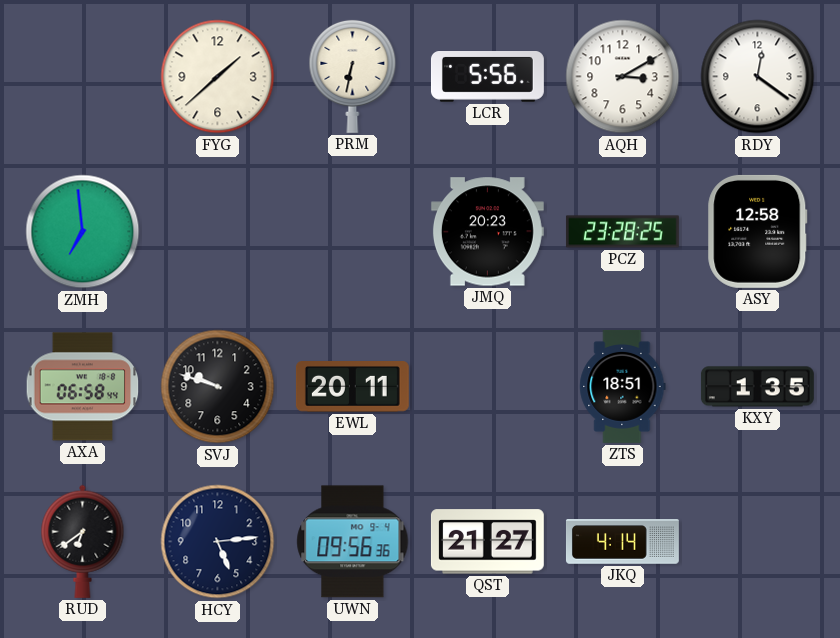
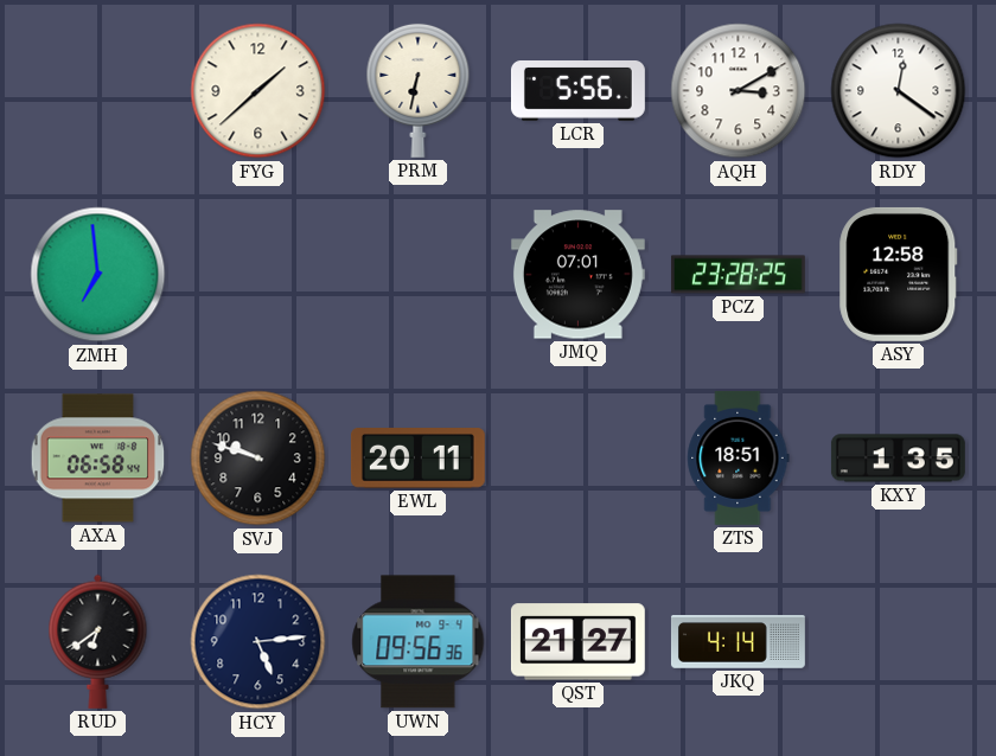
JMQ: 20:23 -> 07:01
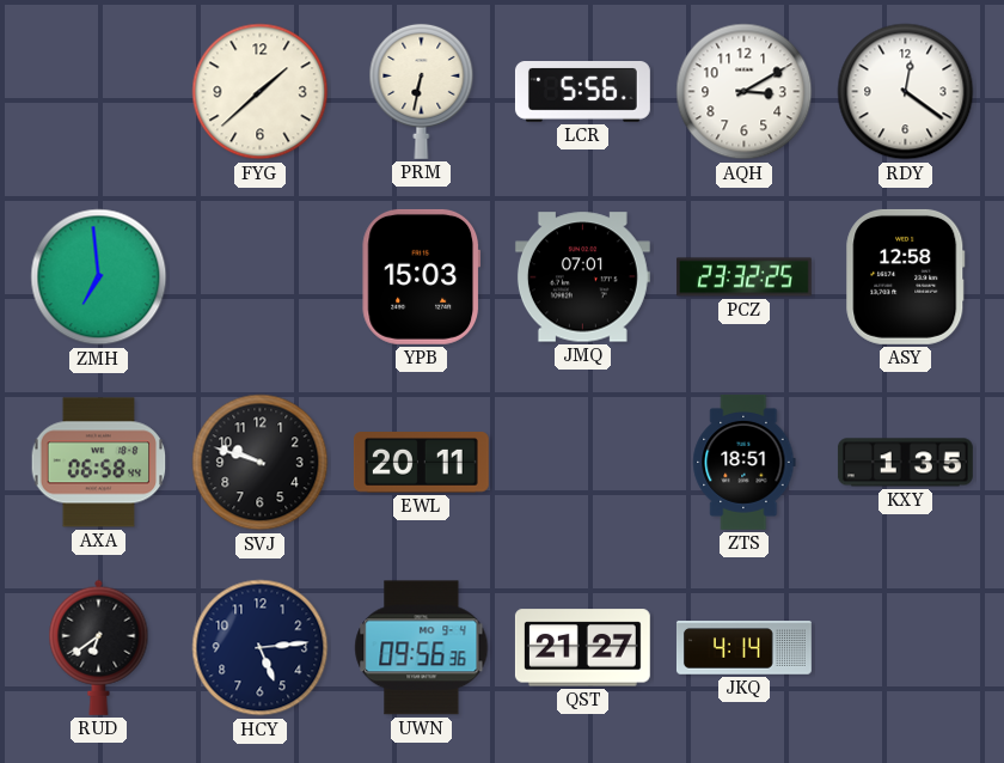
YPB: none -> 15:03
PCZ: 23:28 -> 23:32
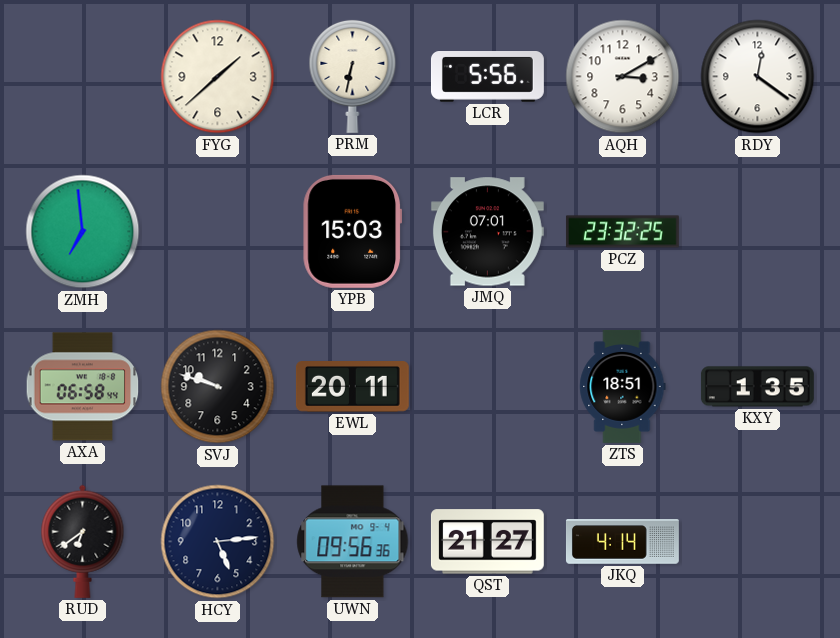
ASY: 12:58 -> none
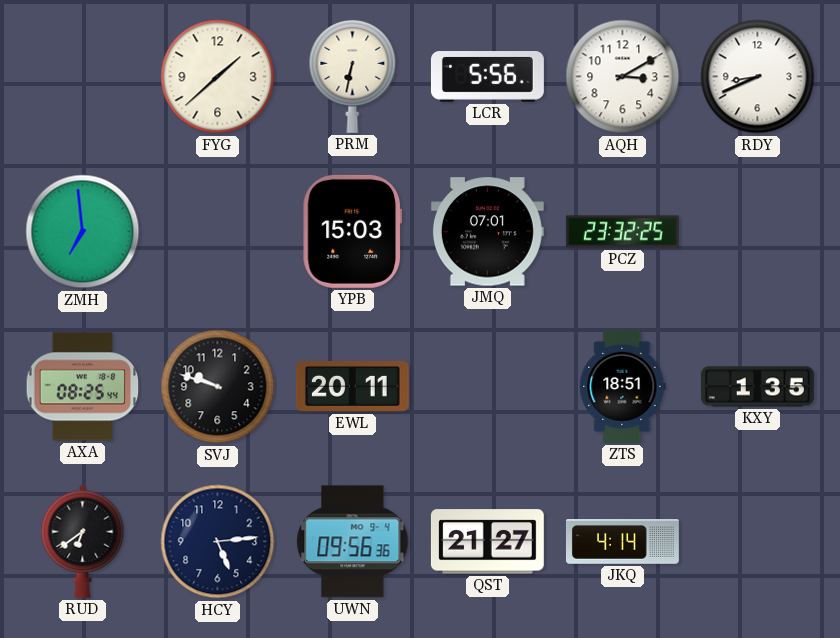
RDY: 12:21 -> 8:41
AXA: 06:58 -> 08:25
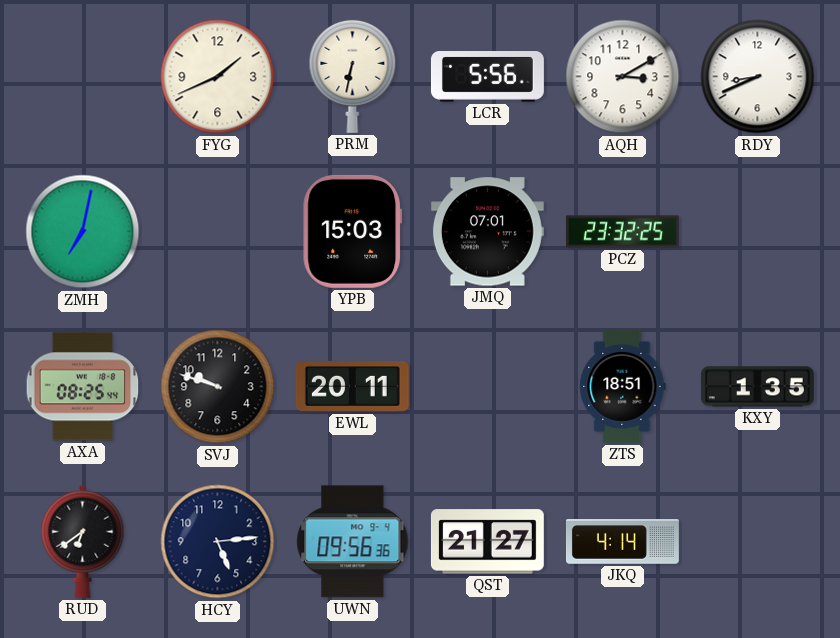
FYG: 1:38 -> 1:41
ZMH: 6:59 -> 7:02
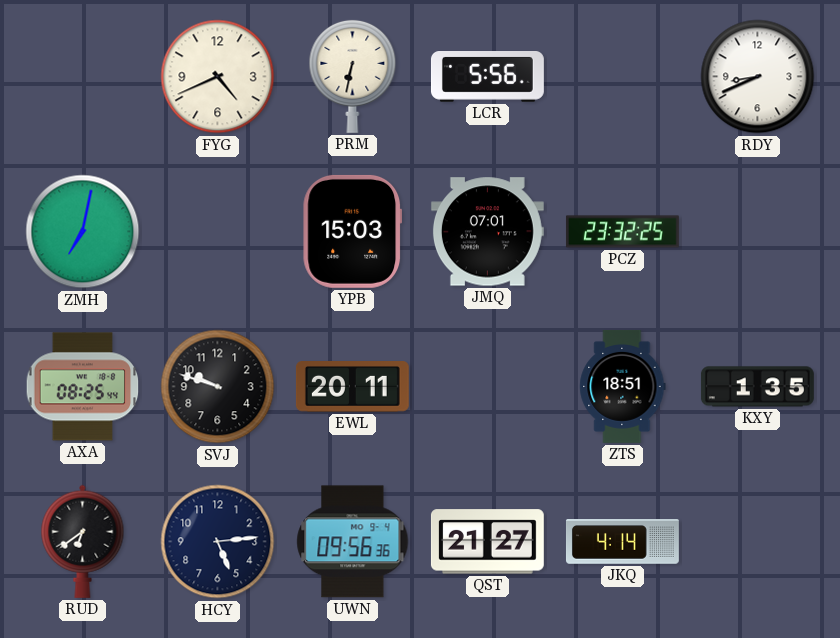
FYG: 1:41 -> 4:41
AQH: 3:10 -> none
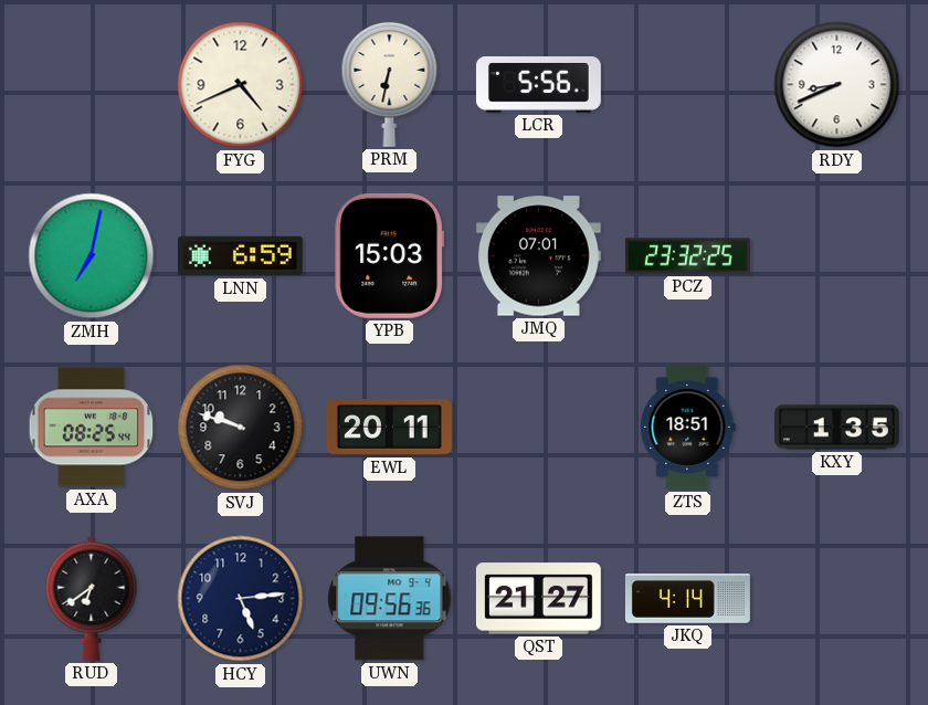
LNN: none -> 6:59
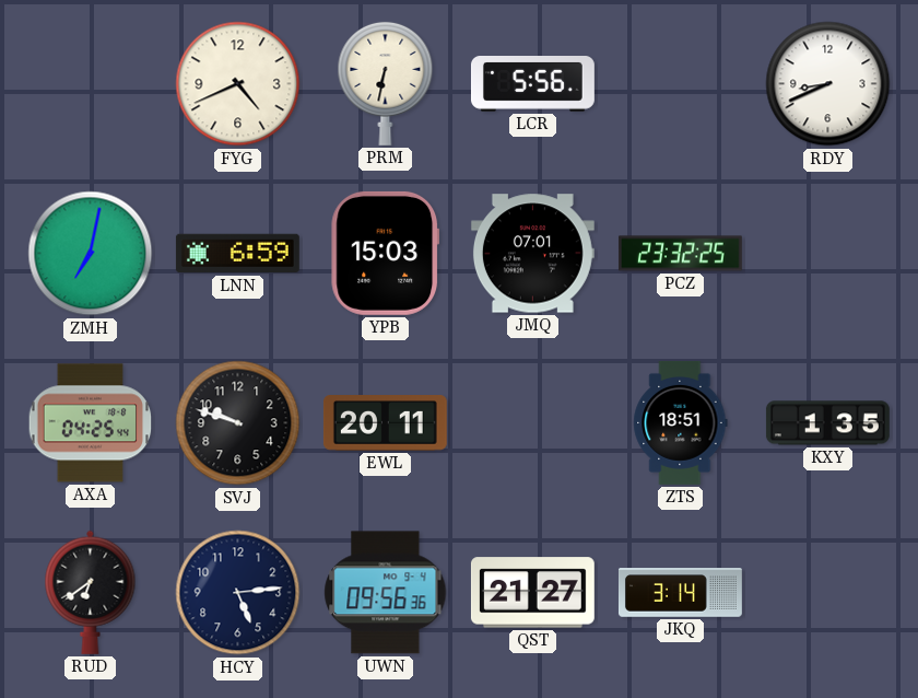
AXA: 08:25 -> 04:25
JKQ: 4:14 -> 3:14
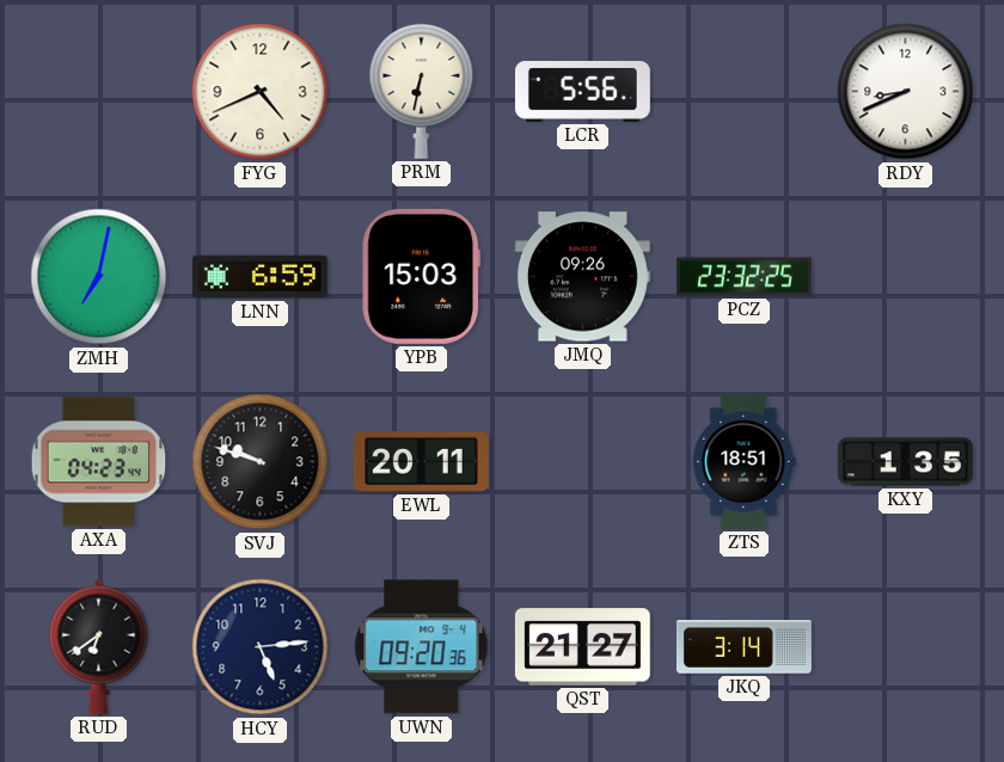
JMQ: 07:01 -> 09:26
AXA: 04:25 -> 04:23
UWN: 09:56 -> 09:20
